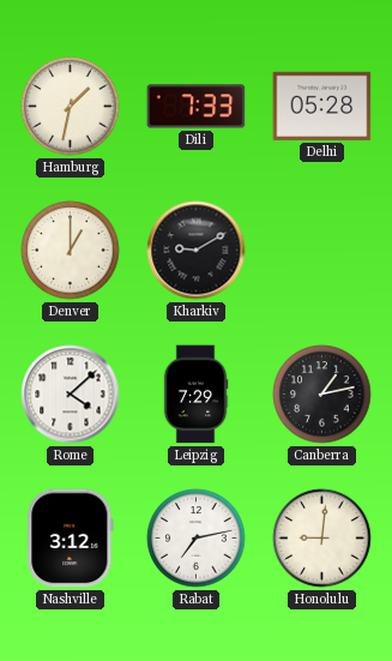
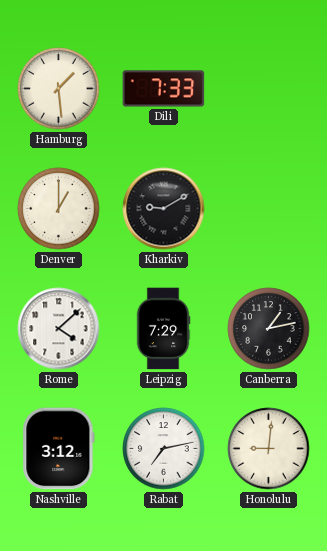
Hamburg: 1:32 -> 1:29
Delhi: 05:28 -> none
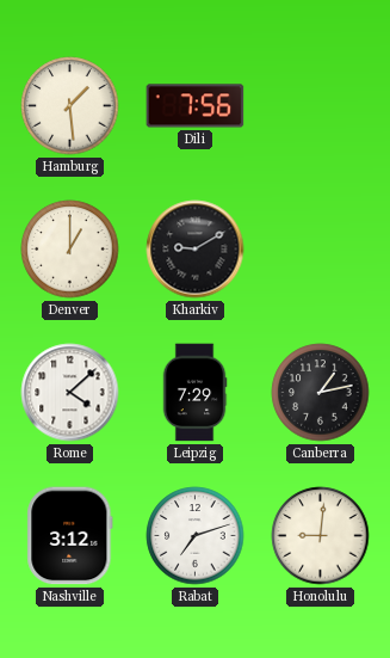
Dili: 7:33 -> 7:56
Rabat: 7:13 -> 7:12
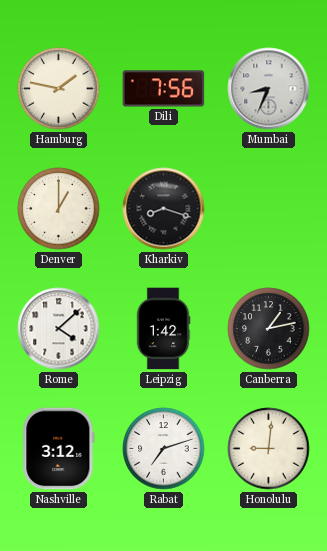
Hamburg: 1:29 -> 1:47
Mumbai: none -> 8:34
Kharkiv: 9:10 -> 8:18
Leipzig: 7:29 -> 1:42
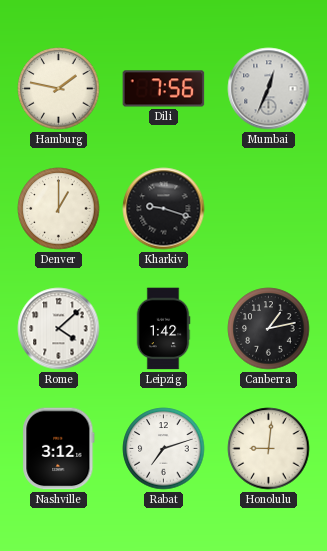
Mumbai: 8:34 -> 12:34
Kharkiv: 8:18 -> 9:18
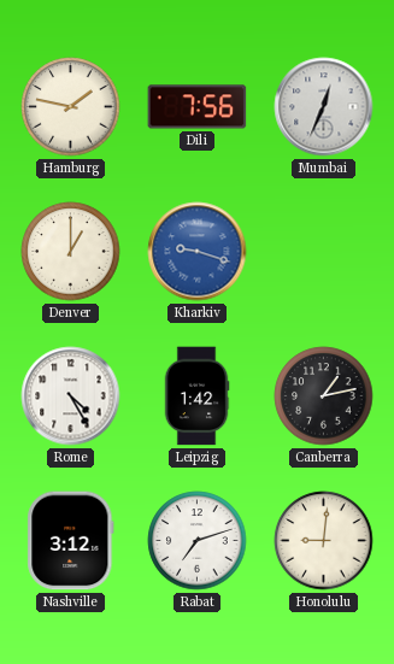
Kharkiv dial: black -> blue
Rome: 4:08 -> 4:25
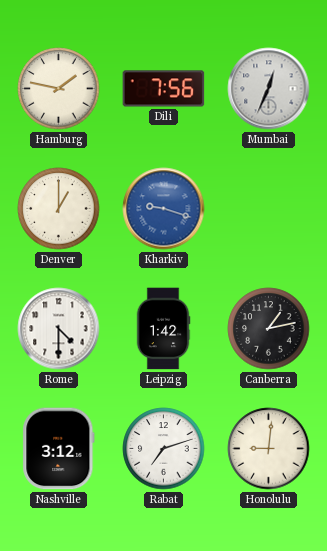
Rome: 4:25 -> 4:30
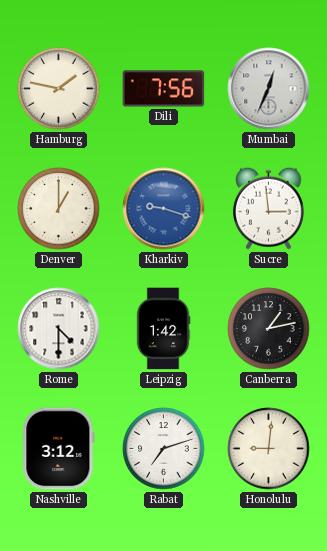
Sucre: none -> 2:59
